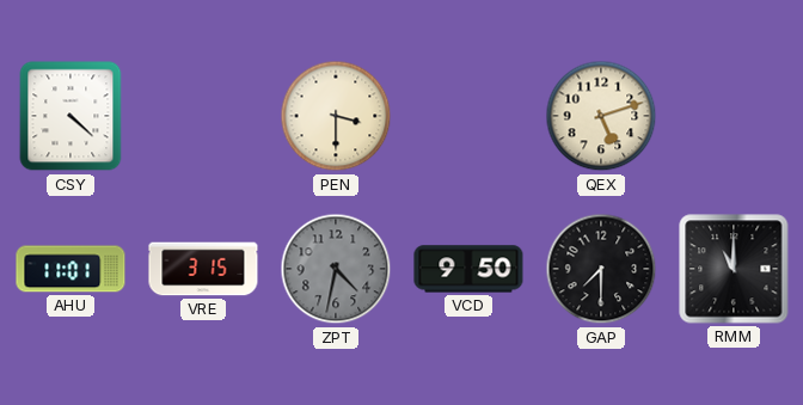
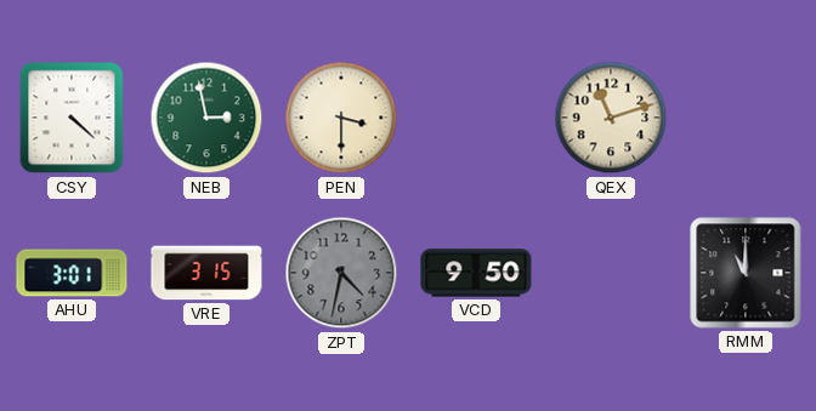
NEB: none -> 2:58
QEX: 5:12 -> 11:12
AHU: 11:01 -> 3:01
GAP: 7:30 -> none
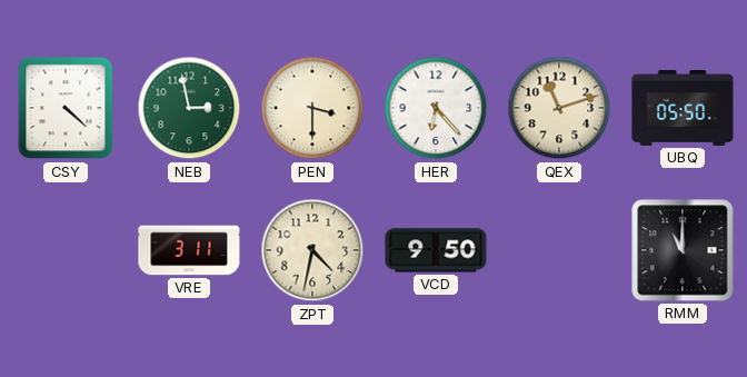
HER: none -> 6:23
UBQ: none -> 05:50
AHU: 3:01 -> none
VRE: 3:15 -> 3:11
ZPT dial: grey -> cream
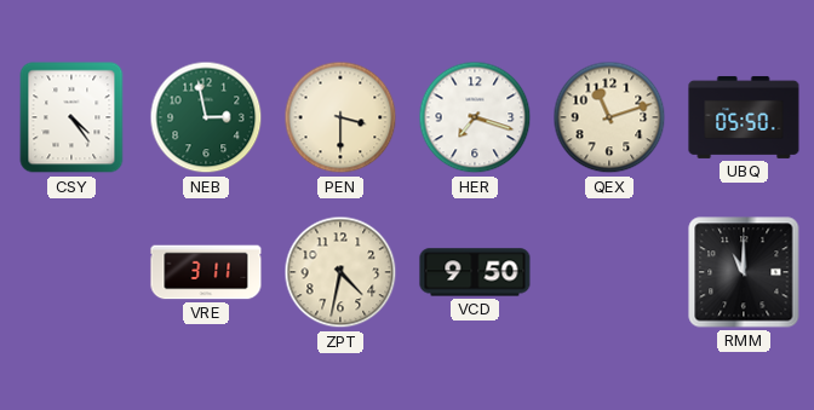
CSY: 4:22 -> 4:24
HER: 6:23 -> 7:18
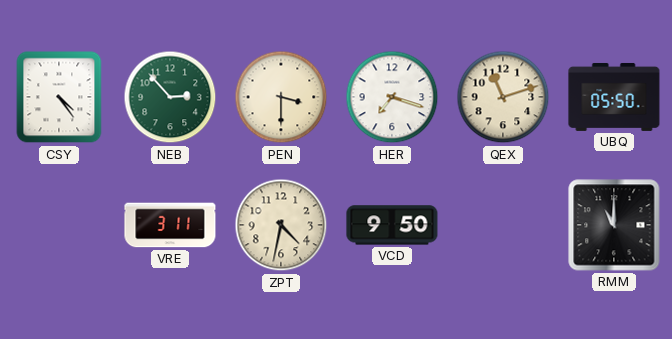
NEB: 2:58 -> 2:53
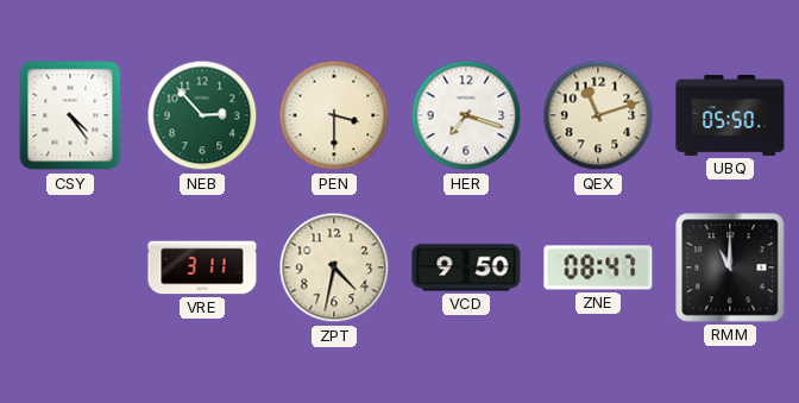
ZNE: none -> 08:47
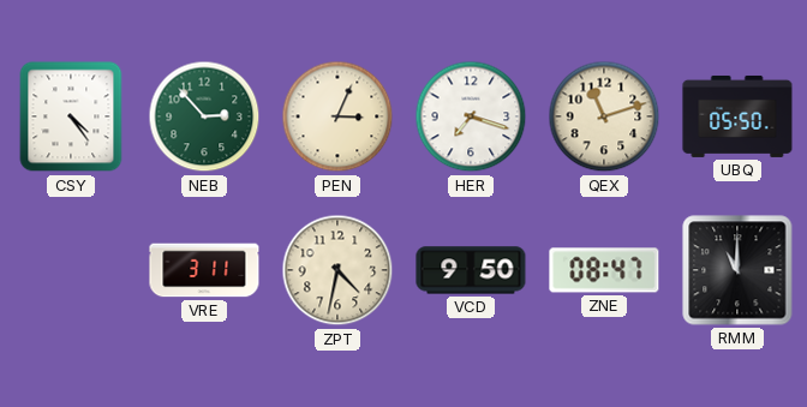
PEN: 3:30 -> 3:04
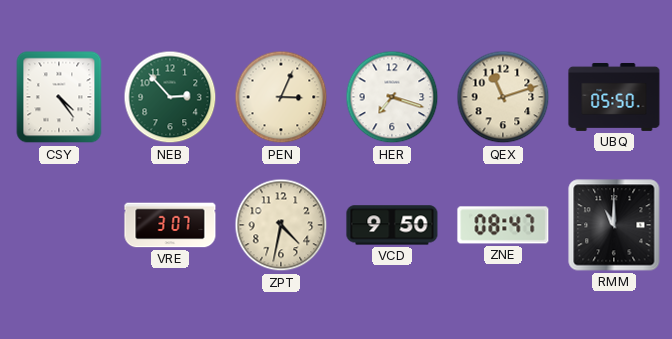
VRE: 3:11 -> 3:07
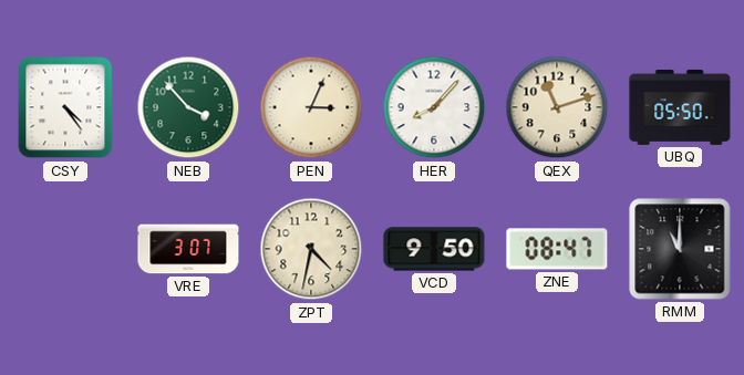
NEB: 2:53 -> 3:53
HER: 7:18 -> 8:07
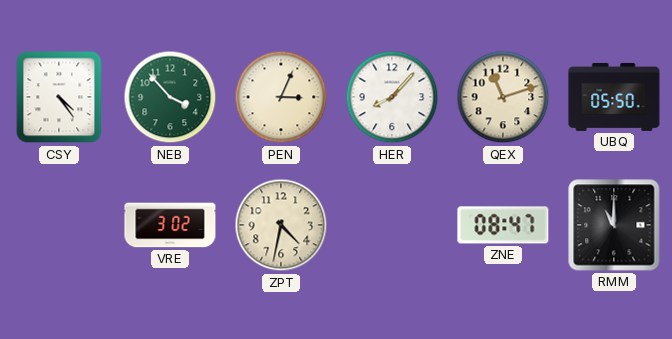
VRE: 3:07 -> 3:02
VCD: 9:50 -> none
